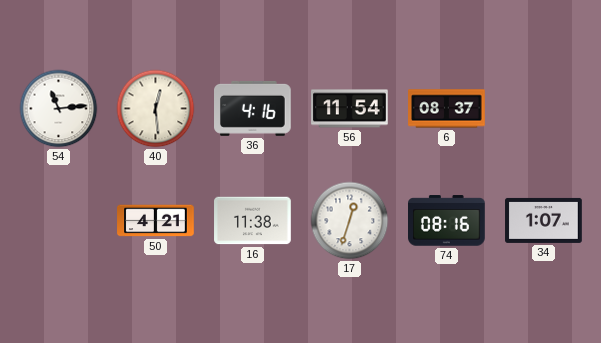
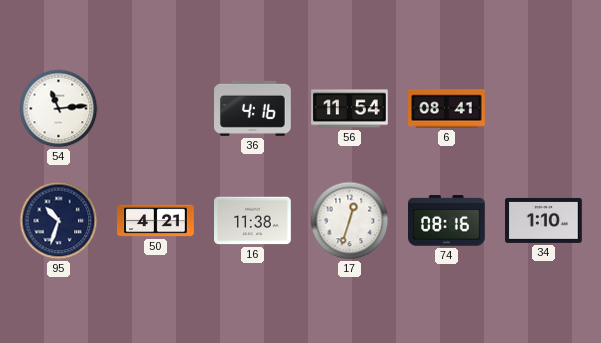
40: 12:29 -> none
6: 08:37 -> 08:41
95: none -> 10:33
34: 1:07 -> 1:10
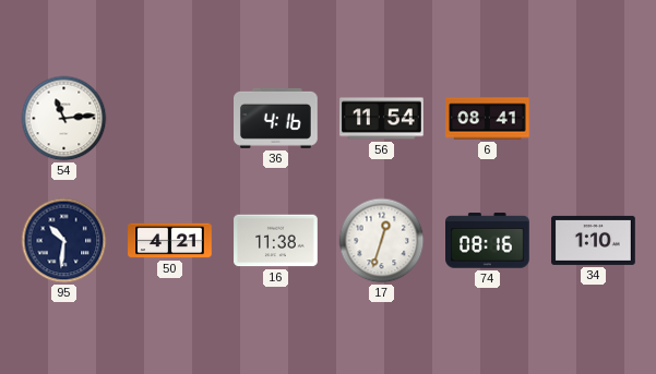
95: 10:33 -> 10:31
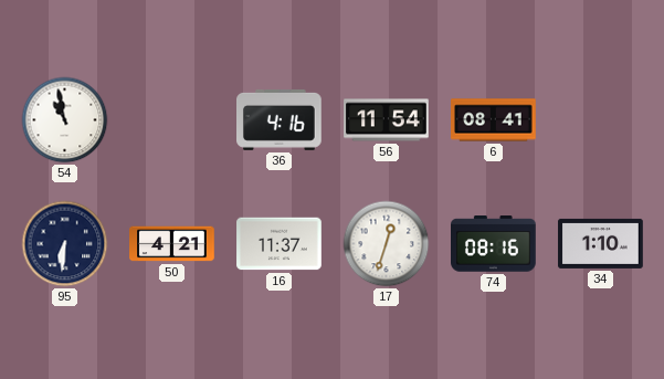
54: 11:14 -> 10:58
95: 10:31 -> 6:31
16: 11:38 -> 11:37
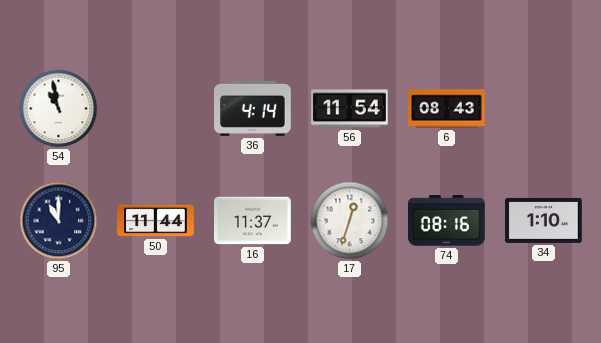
36: 4:16 -> 4:14
6: 08:41 -> 08:43
95: 6:31 -> 11:00
50: 4:21 -> 11:44
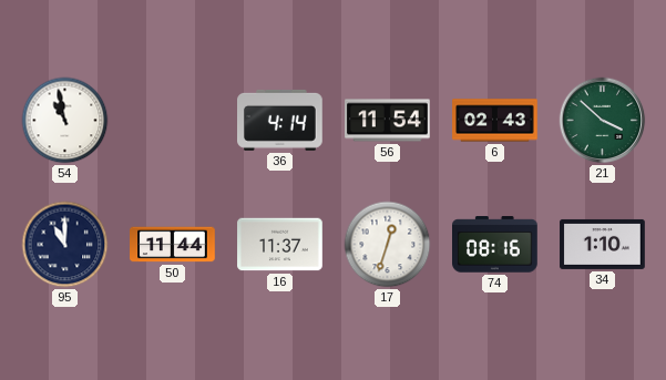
6: 08:43 -> 02:43
21: none -> 3:52
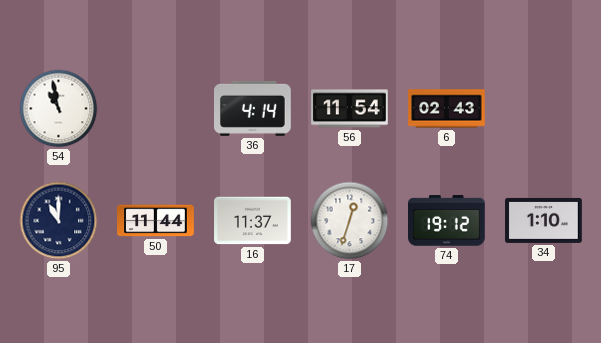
21: 3:52 -> none
74: 08:16 -> 19:12
